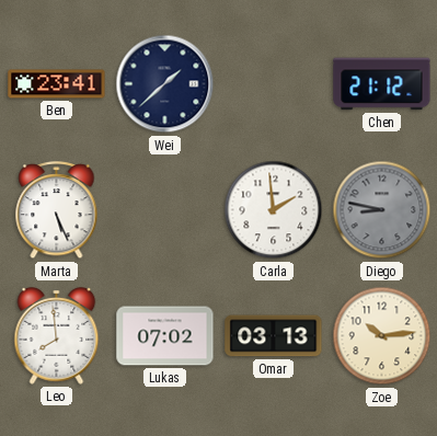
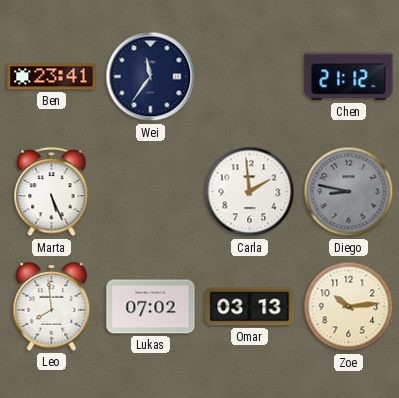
Wei: 1:38 -> 11:36
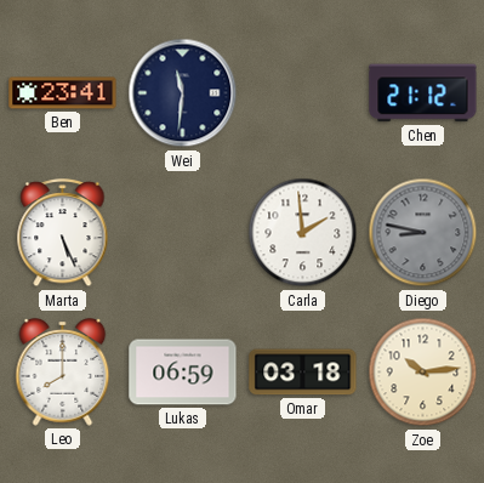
Wei: 11:36 -> 11:31
Leo: 7:59 -> 8:00
Lukas: 07:02 -> 06:59
Omar: 03:13 -> 03:18
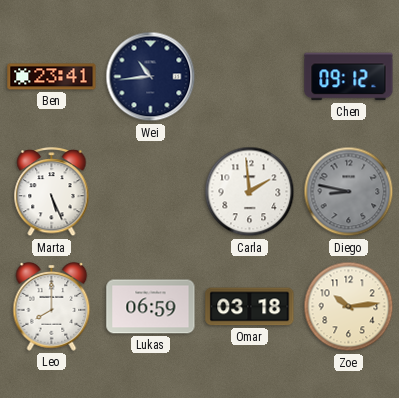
Wei: 11:31 -> 10:44
Chen: 21:12 -> 09:12
